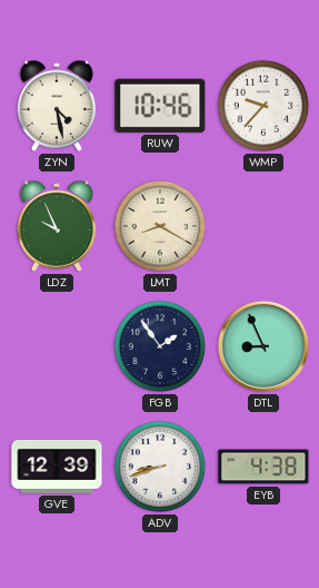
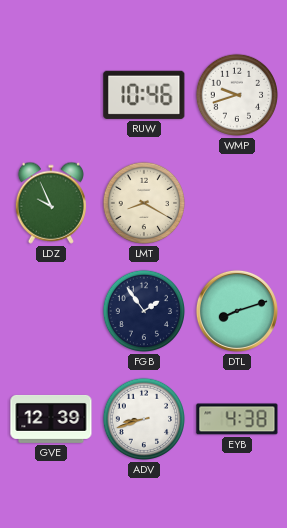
ZYN: 4:28 -> none
WMP: 9:37 -> 9:42
DTL: 8:56 -> 8:12
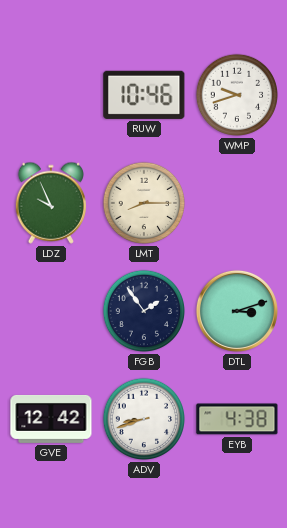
LMT: 8:20 -> 8:15
DTL: 8:12 -> 3:12
GVE: 12:39 -> 12:42
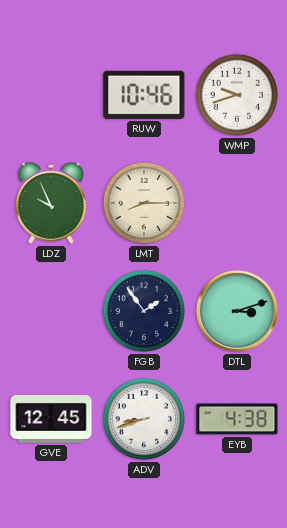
GVE: 12:42 -> 12:45
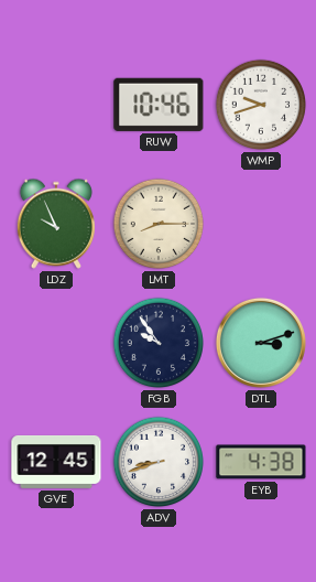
FGB: 1:54 -> 9:54
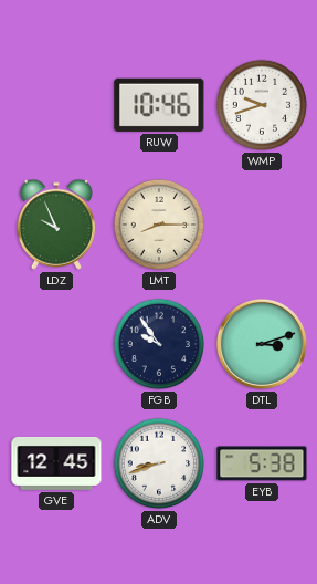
EYB: 4:38 -> 5:38
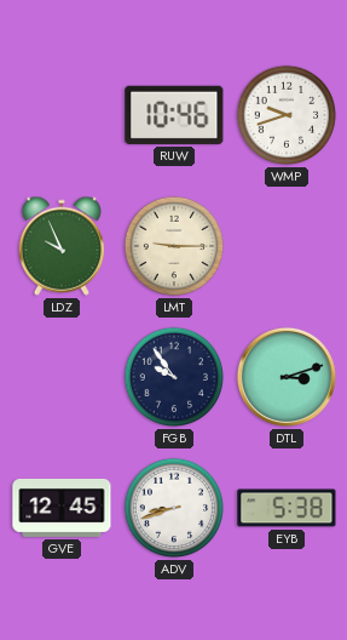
LMT: 8:15 -> 9:15
